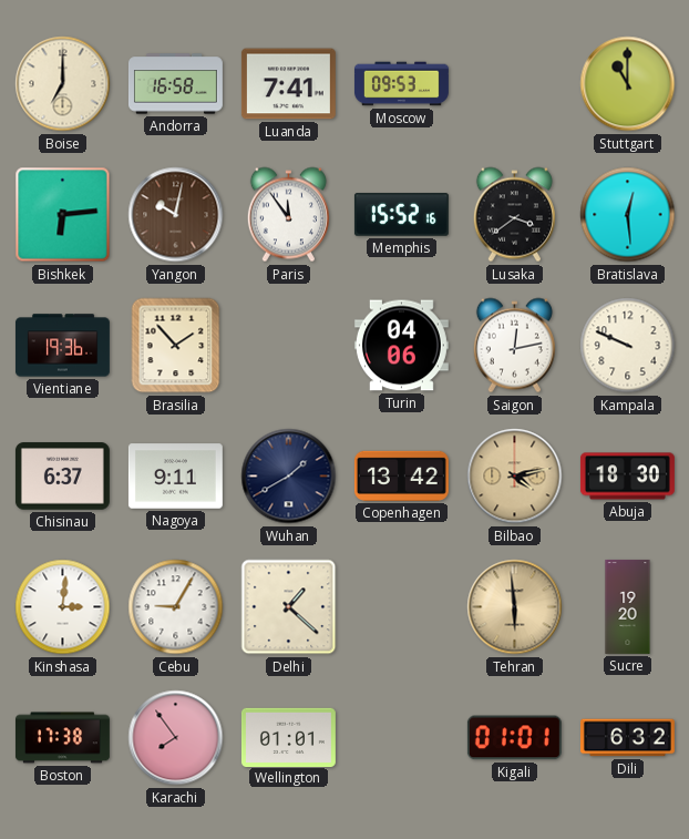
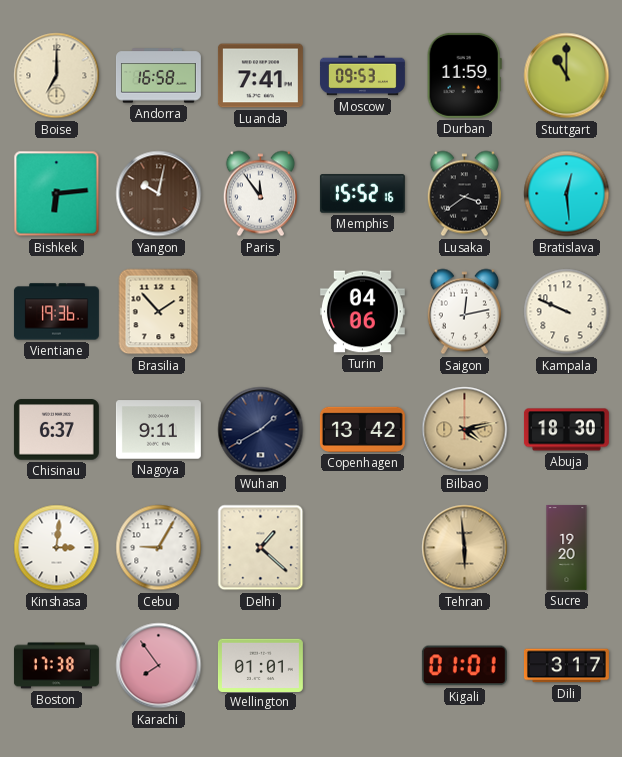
Durban: none -> 11:59
Dili: 6:32 -> 3:17
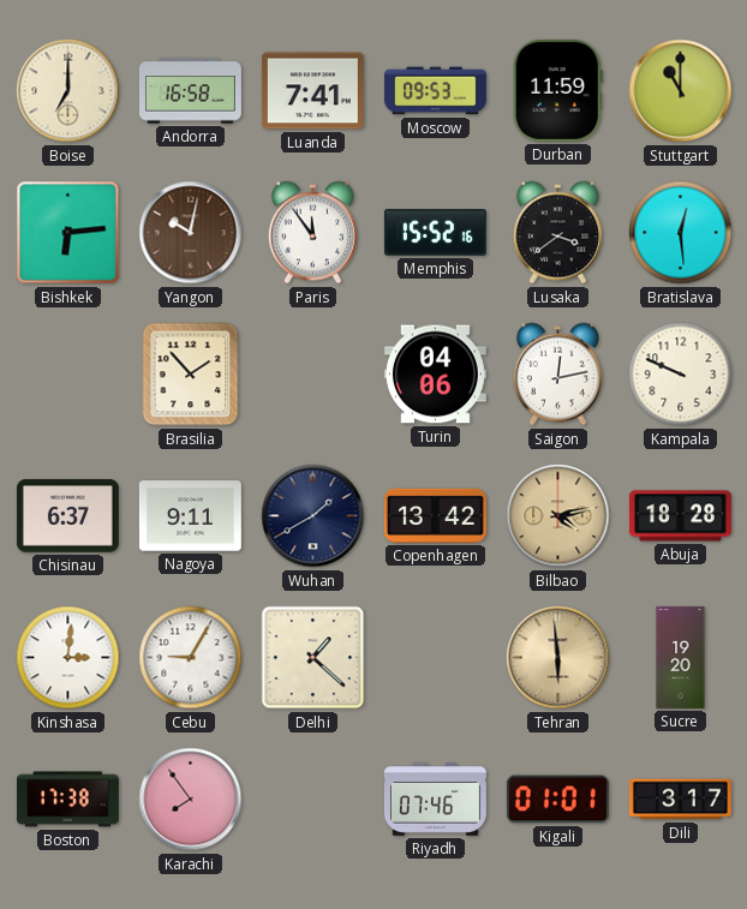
Vientiane: 19:36 -> none
Abuja: 18:30 -> 18:28
Wellington: 01:01 -> none
Riyadh: none -> 07:46
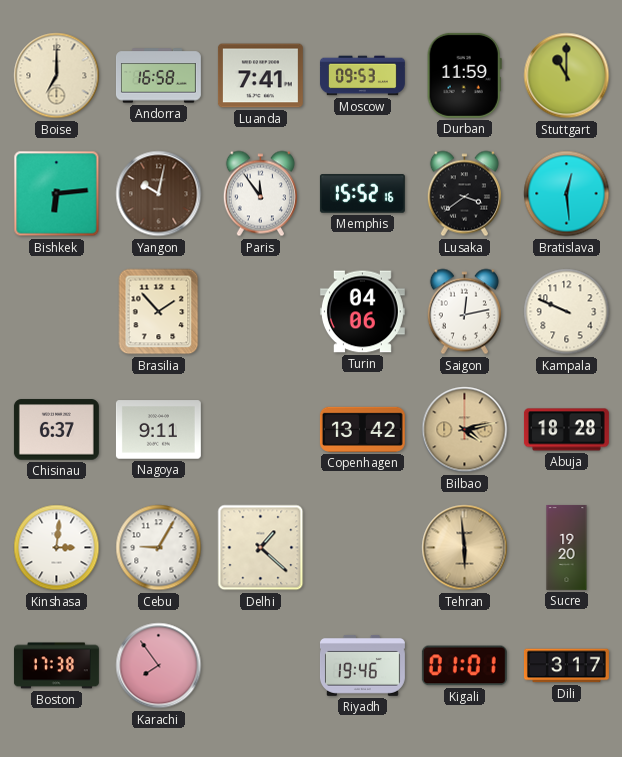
Wuhan: 1:40 -> none
Riyadh: 07:46 -> 19:46
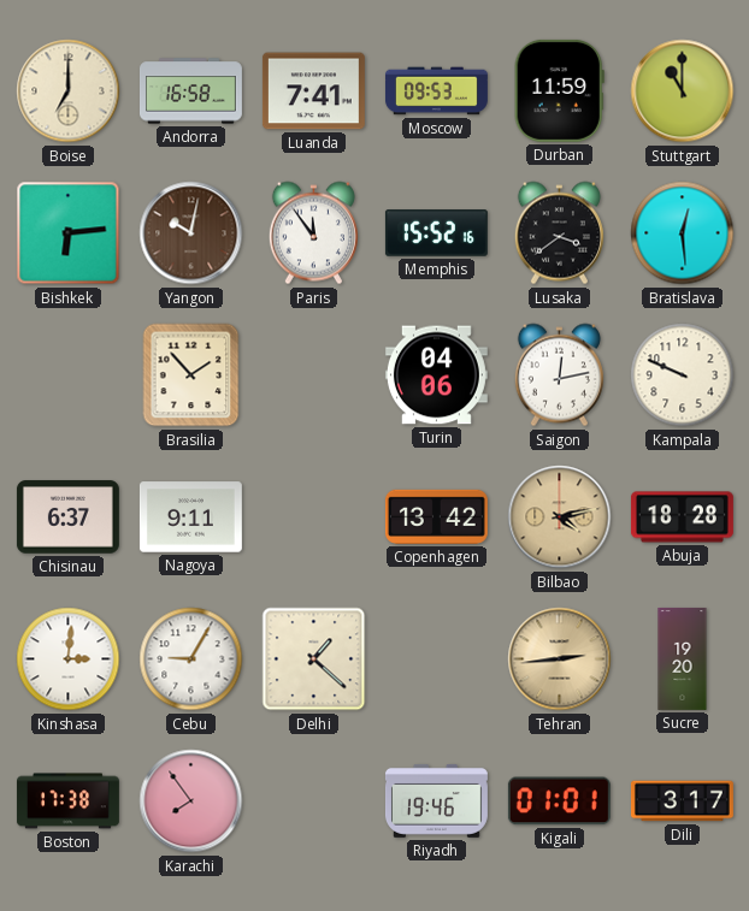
Tehran: 5:59 -> 2:44
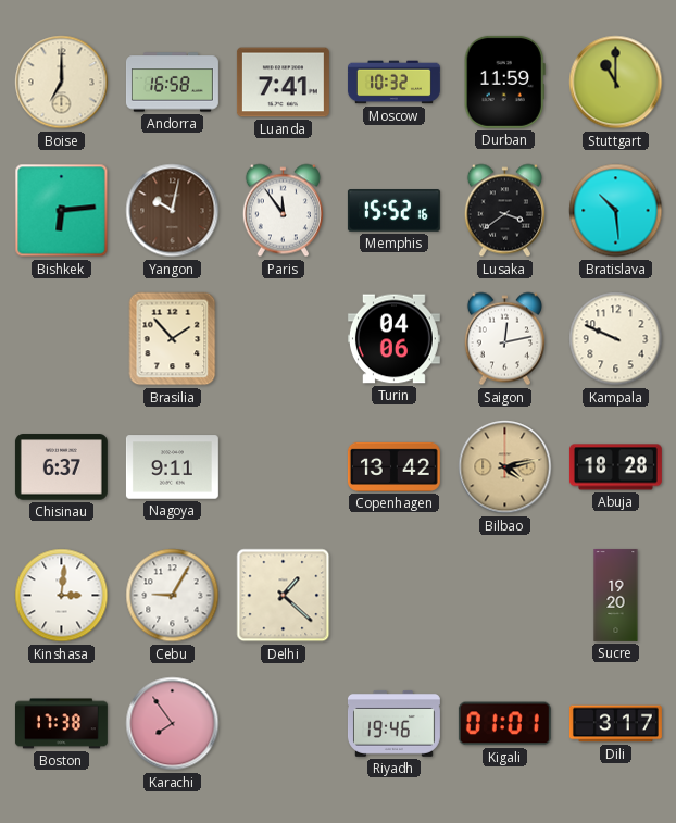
Moscow: 09:53 -> 10:32
Bratislava: 12:29 -> 10:29
Tehran: 2:44 -> none
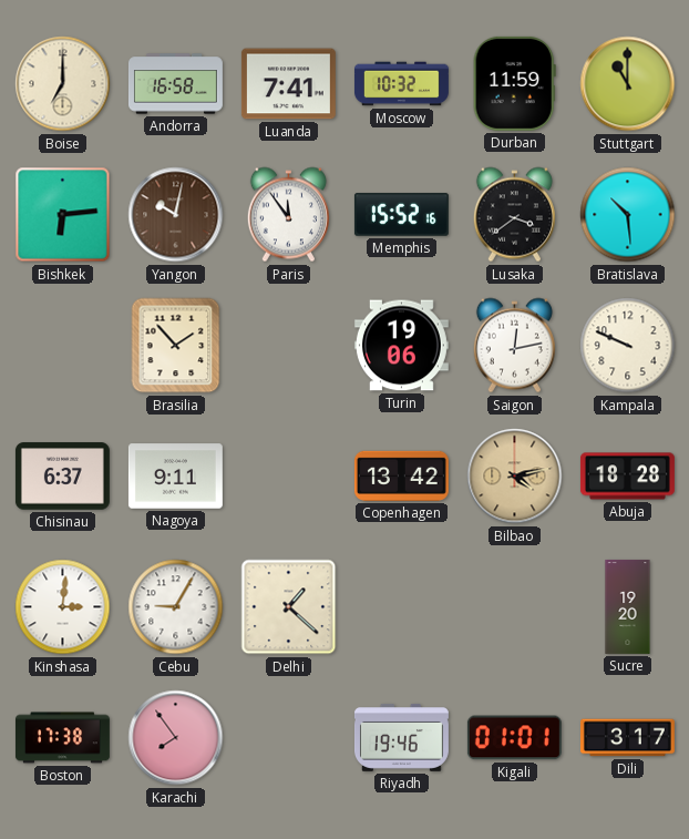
Turin: 04:06 -> 19:06
